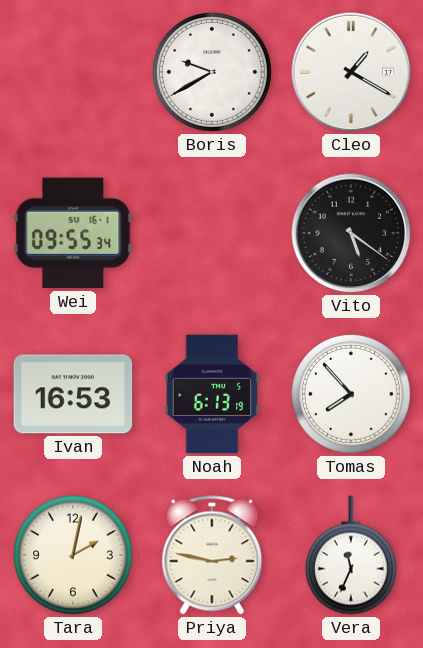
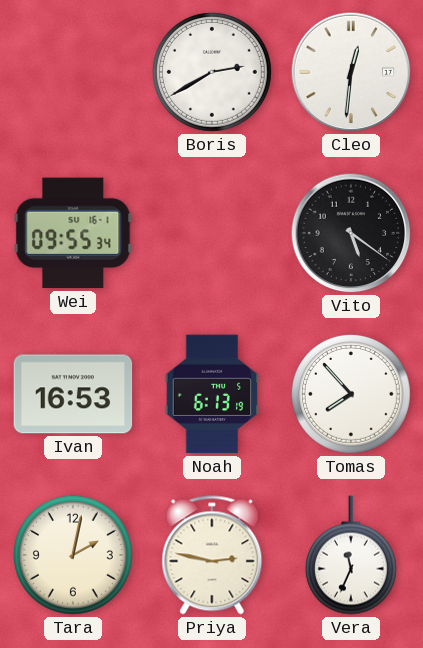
Boris: 9:40 -> 2:40
Cleo: 1:20 -> 12:31
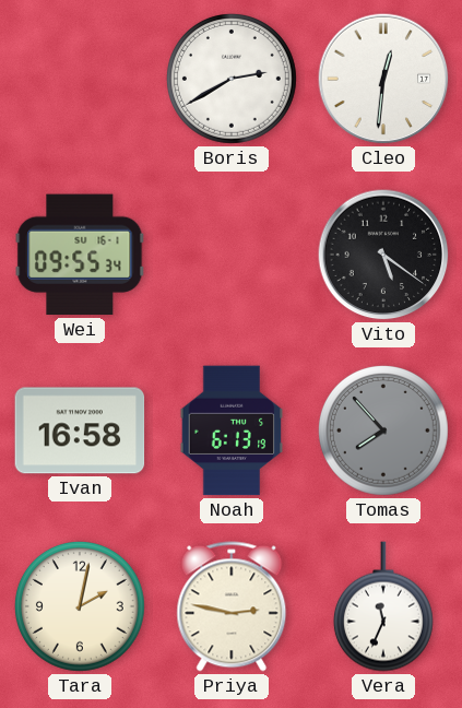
Ivan: 16:53 -> 16:58
Tomas dial: white -> grey
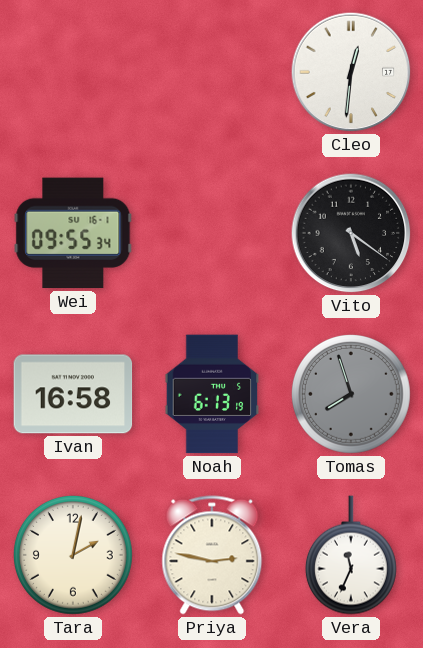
Boris: 2:40 -> none
Tomas: 7:53 -> 7:57
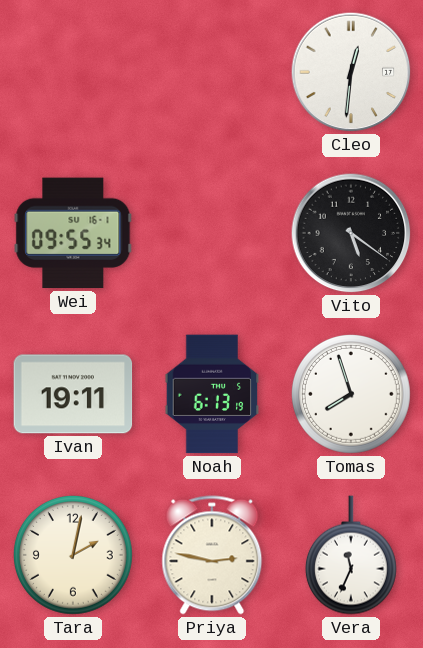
Ivan: 16:58 -> 19:11
Tomas dial: grey -> white
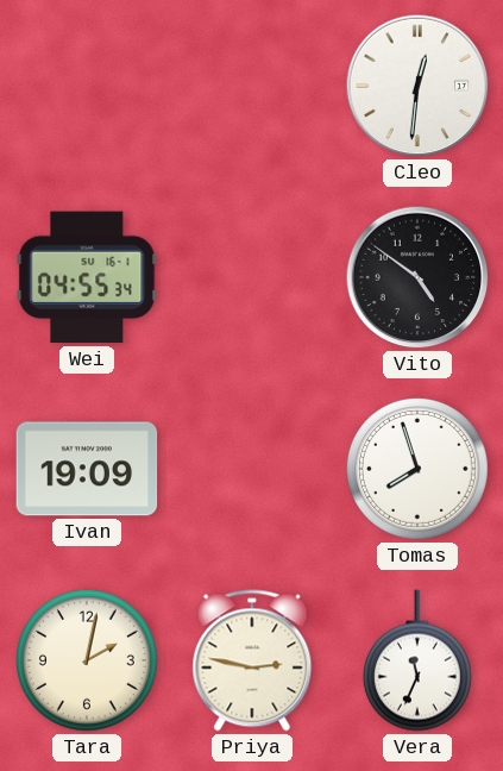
Wei: 09:55 -> 04:55
Vito: 5:21 -> 4:51
Ivan: 19:11 -> 19:09
Noah: 6:13 -> none
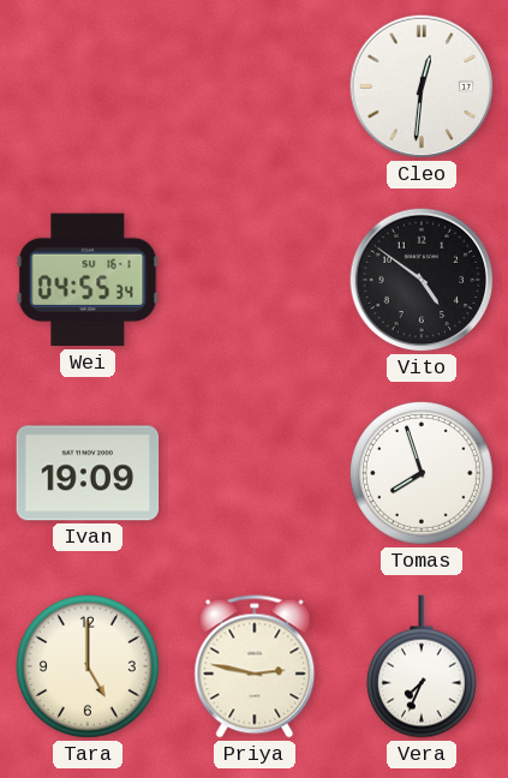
Tara: 2:02 -> 5:00
Vera: 11:34 -> 7:34
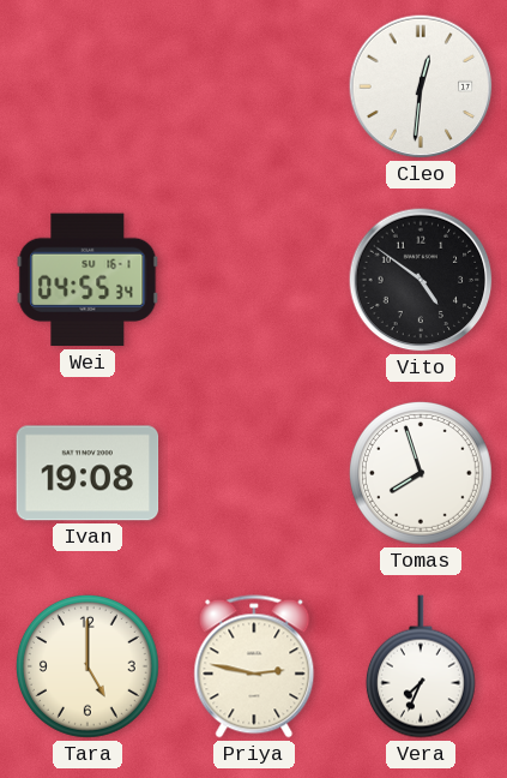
Ivan: 19:09 -> 19:08
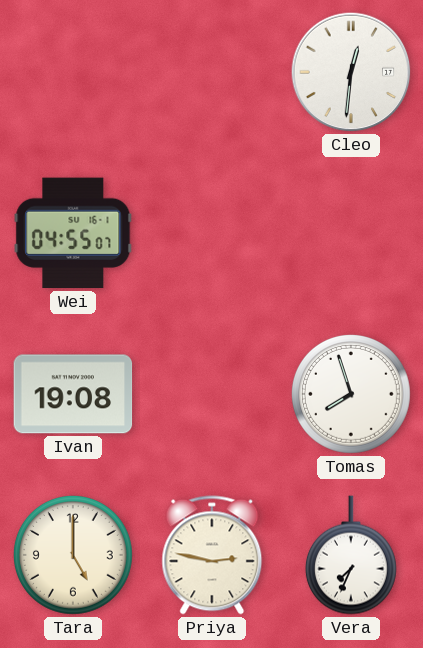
Wei: 04:55:34 -> 04:55:07
Vito: 4:51 -> none
